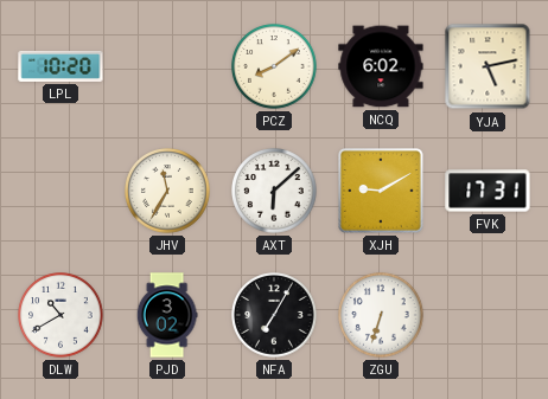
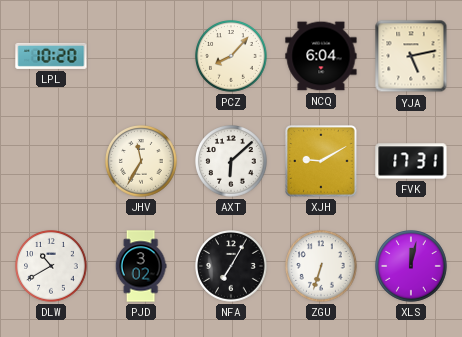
PCZ: 8:09 -> 8:07
NCQ: 6:02 -> 6:04
XLS: none -> 12:02
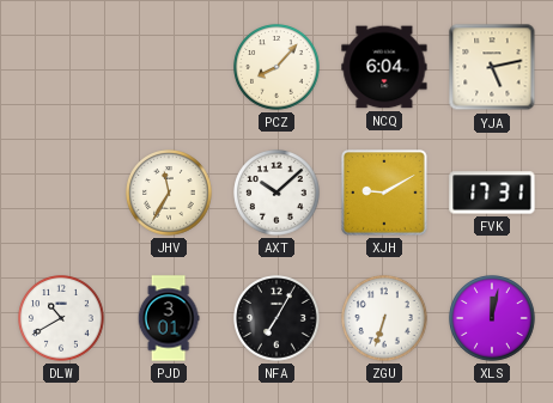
LPL: 10:20 -> none
AXT: 6:08 -> 10:08
PJD: 3:02 -> 3:01
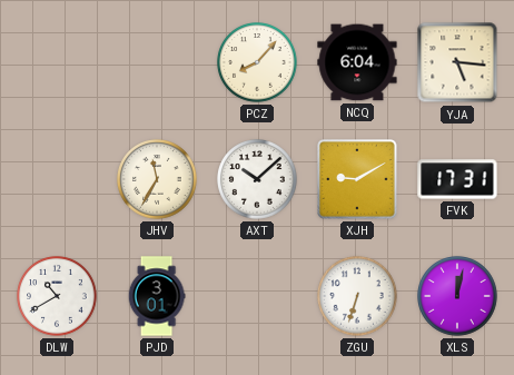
YJA: 5:13 -> 5:16
NFA: 7:05 -> none
